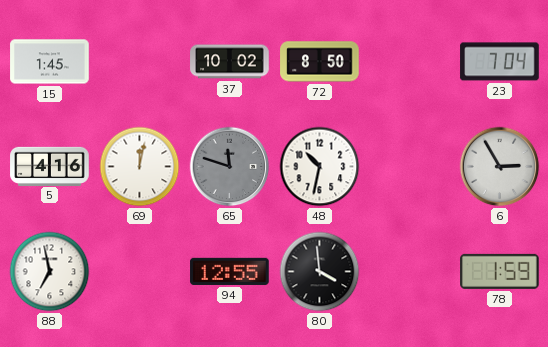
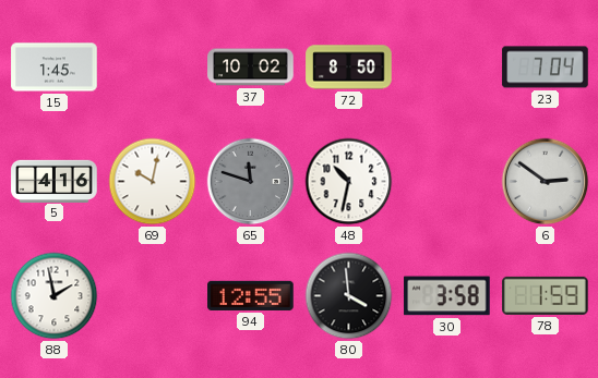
69: 12:02 -> 10:02
6: 2:55 -> 2:51
88: 6:58 -> 1:58
30: none -> 3:58
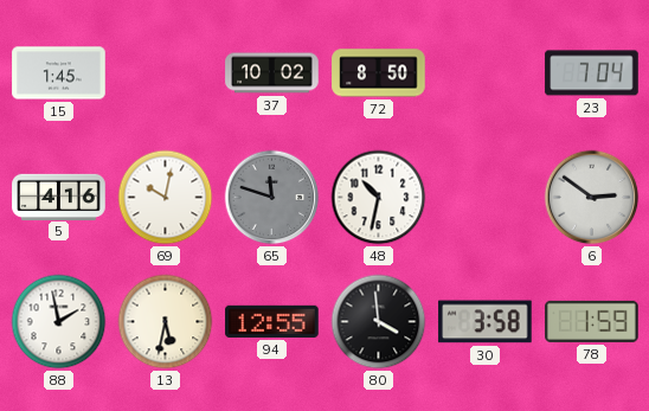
13: none -> 5:32
